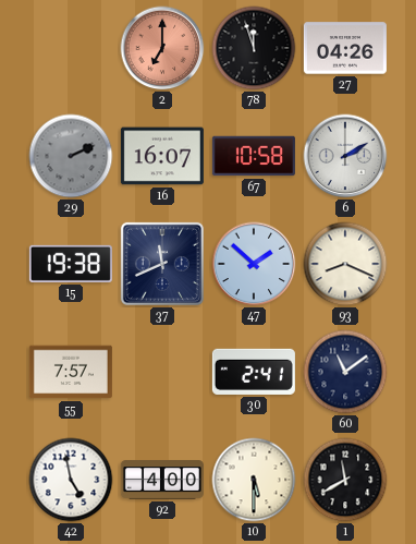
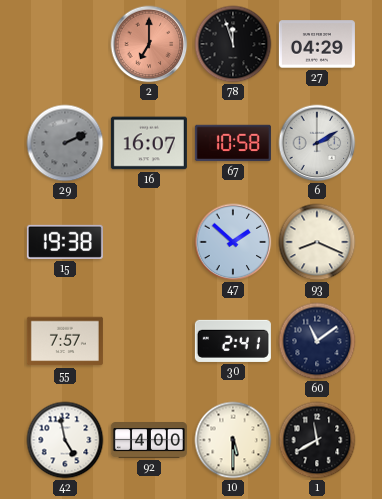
27: 04:26 -> 04:29
37: 11:41 -> none
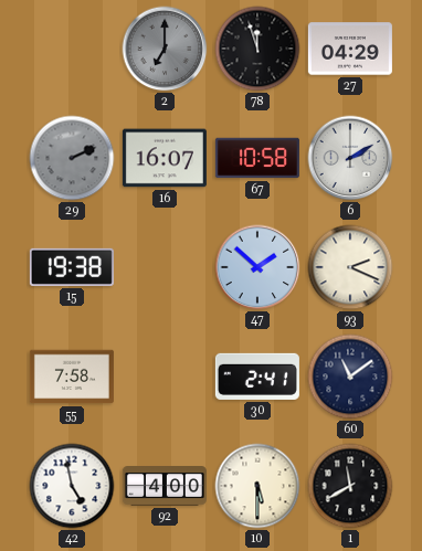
2 dial: salmon -> grey
93: 8:19 -> 2:19
55: 7:57 -> 7:58
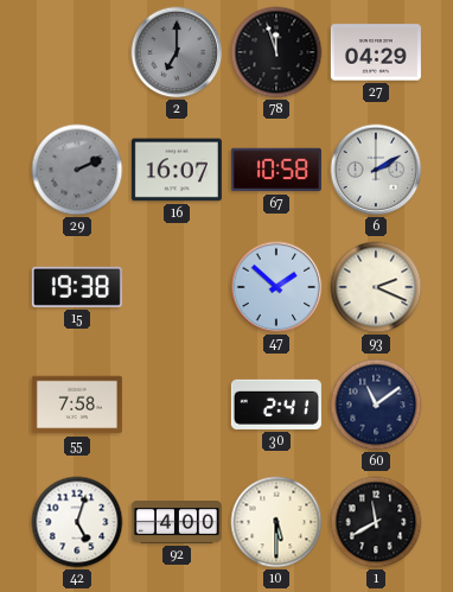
42: 4:58 -> 5:03
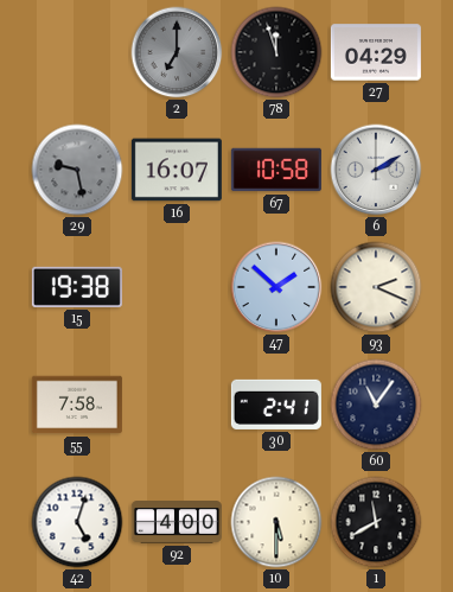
29: 2:11 -> 9:28
60: 11:09 -> 11:06
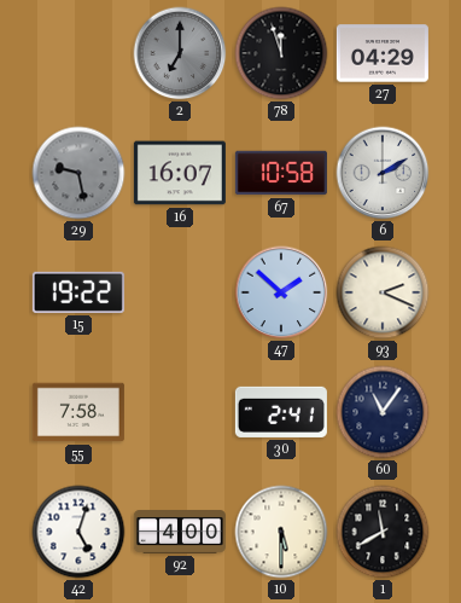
15: 19:38 -> 19:22
